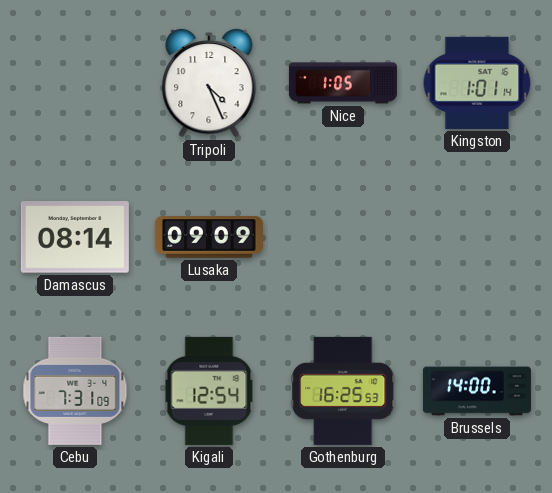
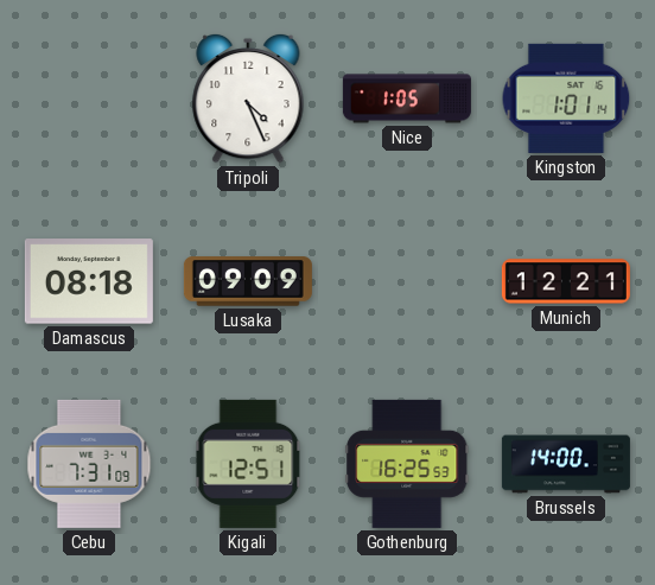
Damascus: 08:14 -> 08:18
Munich: none -> 12:21
Kigali: 12:54 -> 12:51
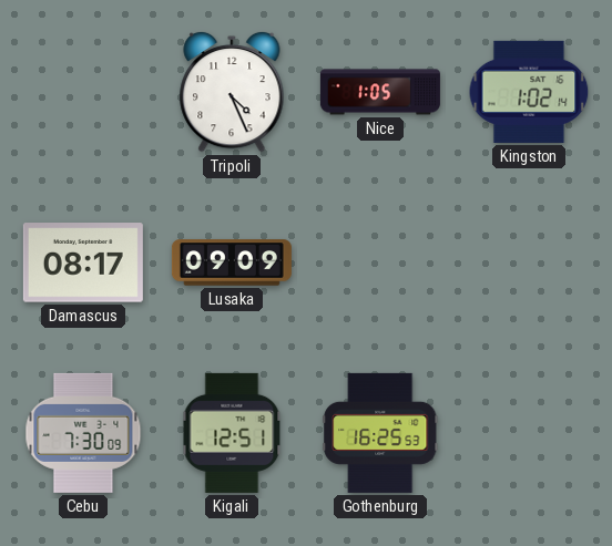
Kingston: 1:01 -> 1:02
Damascus: 08:18 -> 08:17
Munich: 12:21 -> none
Cebu: 7:31 -> 7:30
Brussels: 14:00 -> none
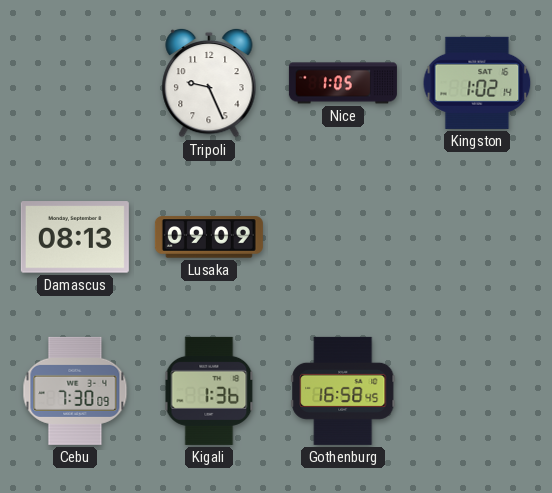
Tripoli: 4:26 -> 9:26
Damascus: 08:17 -> 08:13
Kigali: 12:51 -> 1:36
Gothenburg: 16:25 -> 16:58
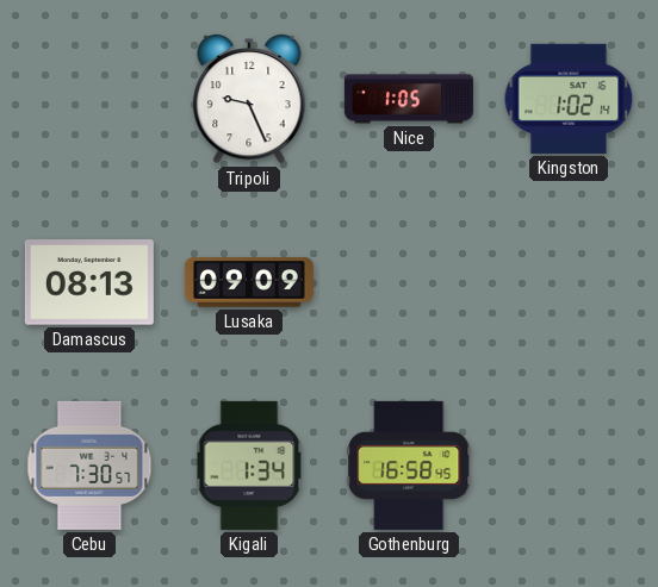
Cebu: 7:30:09 -> 7:30:57
Kigali: 1:36 -> 1:34
